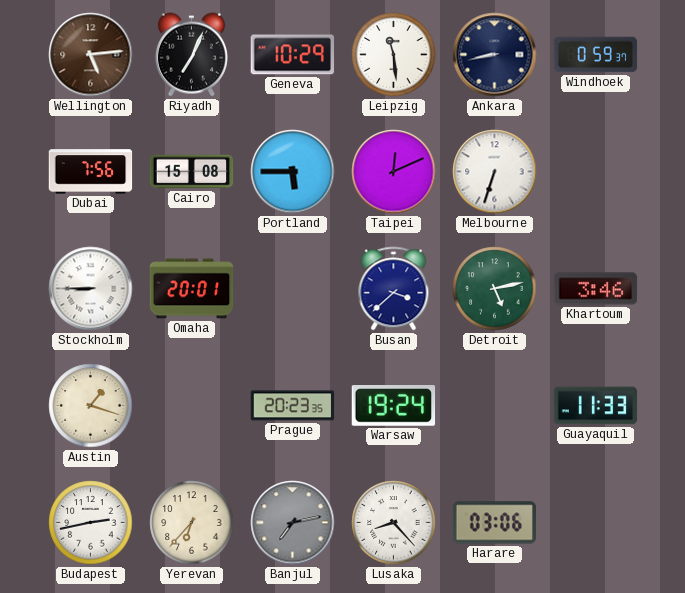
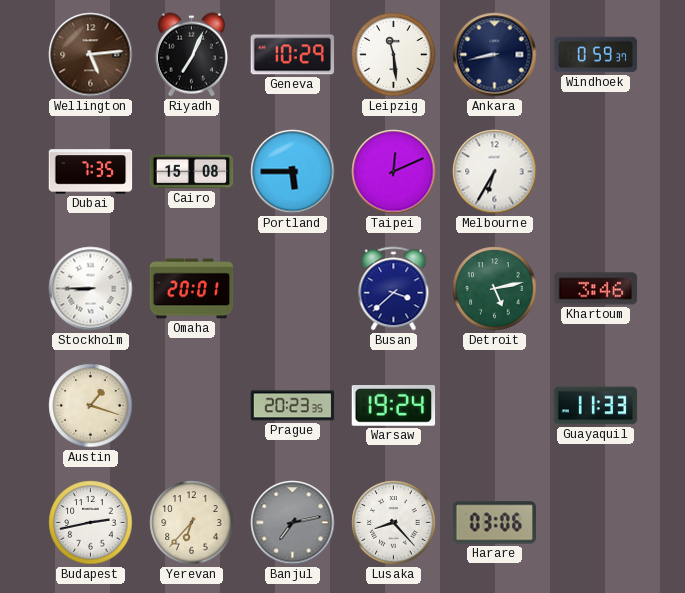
Dubai: 7:56 -> 7:35
Melbourne: 6:33 -> 6:35
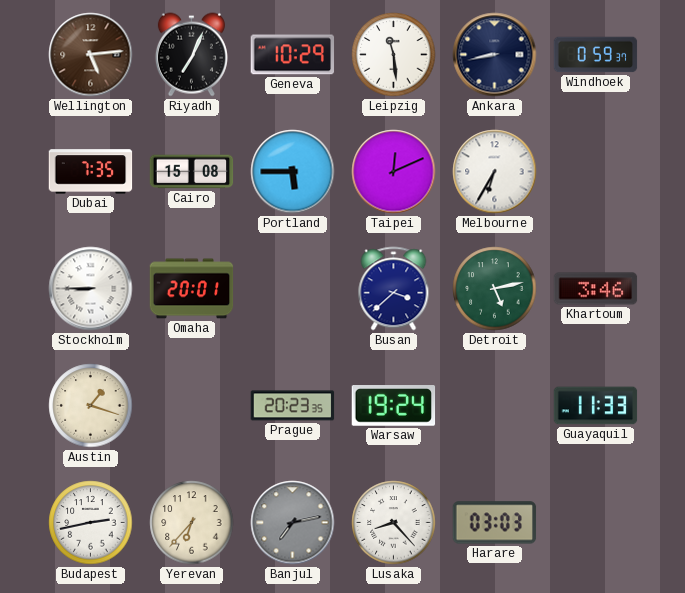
Harare: 03:06 -> 03:03
